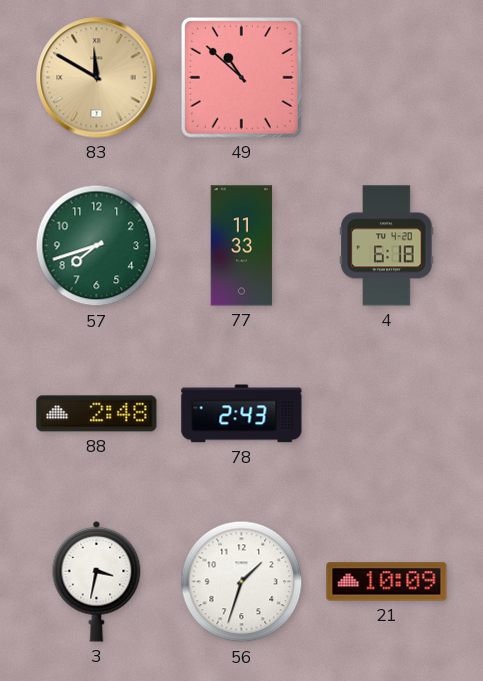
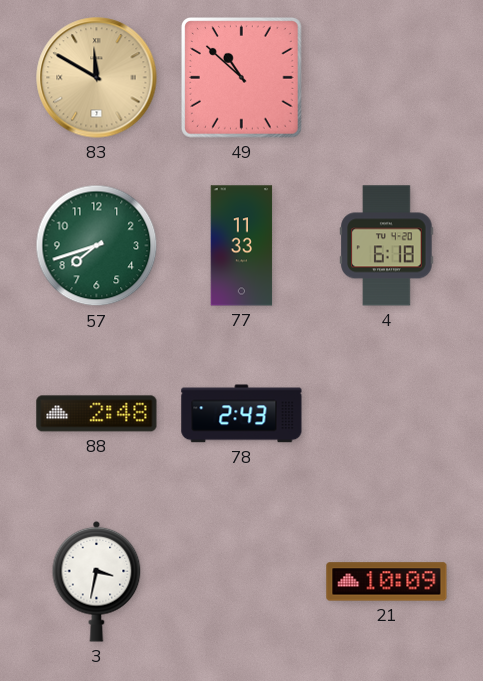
56: 1:33 -> none
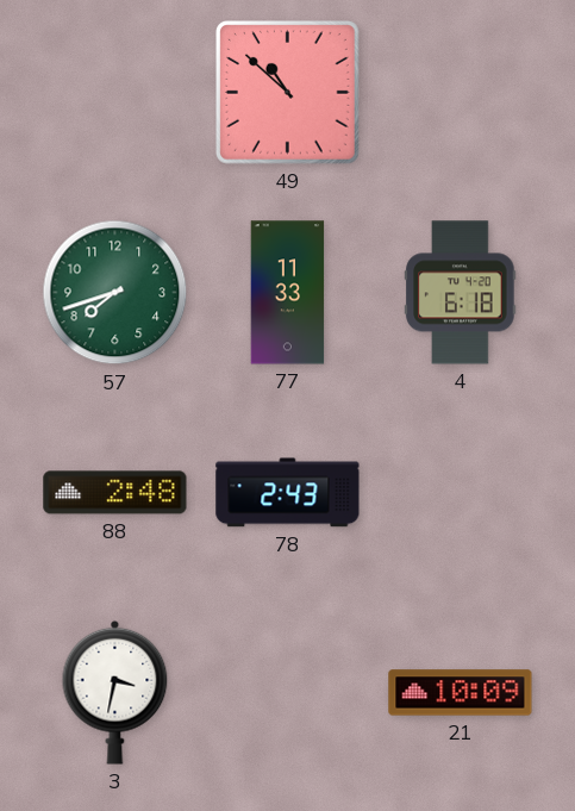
83: 11:50 -> none
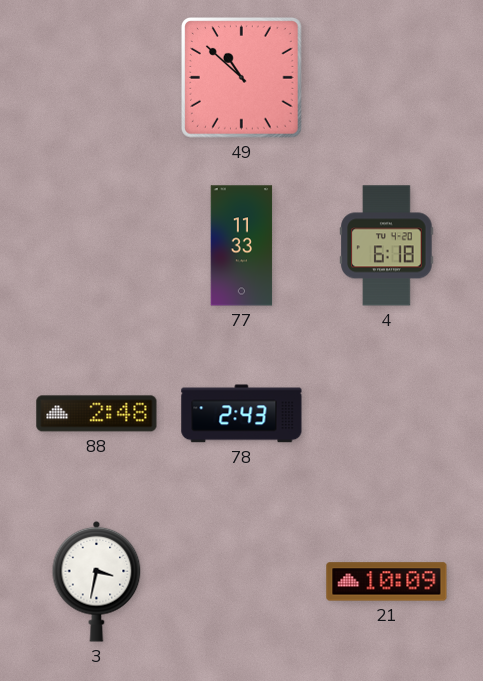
57: 7:42 -> none
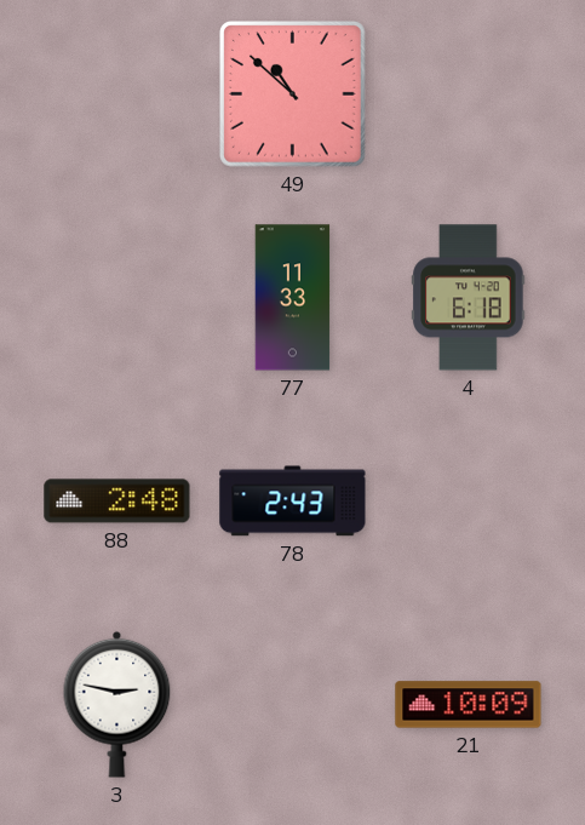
3: 3:32 -> 2:47
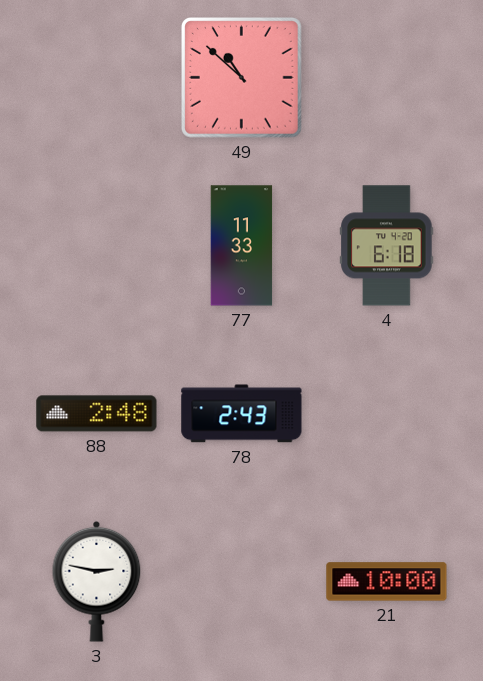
21: 10:09 -> 10:00
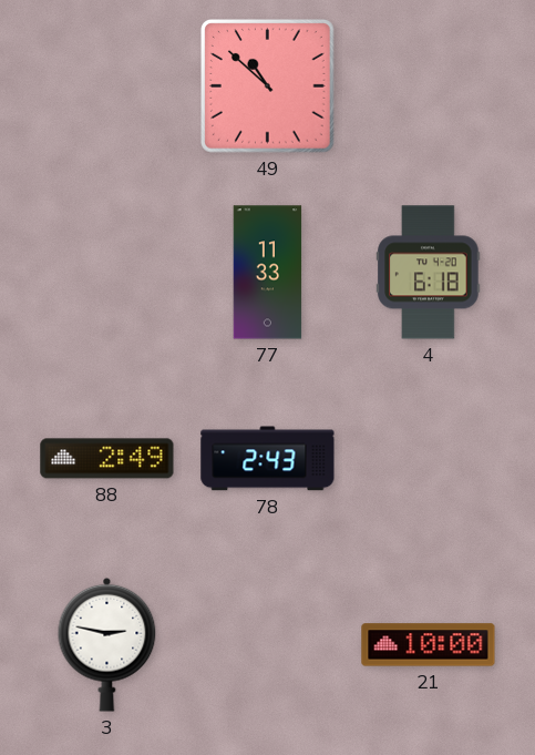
88: 2:48 -> 2:49
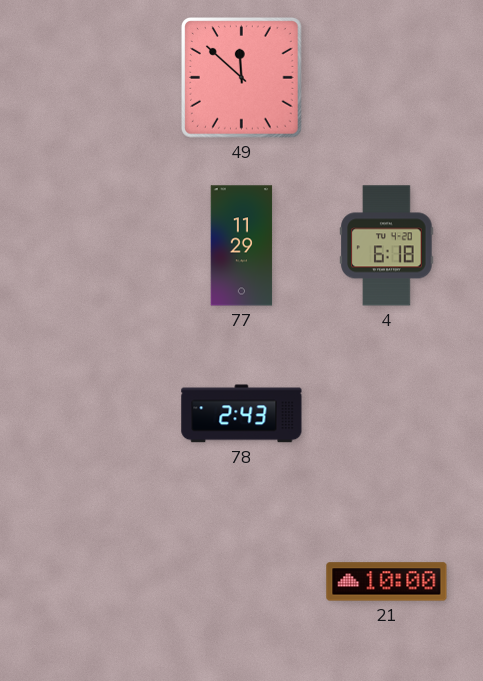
49: 10:52 -> 11:52
77: 11:33 -> 11:29
88: 2:49 -> none
3: 2:47 -> none
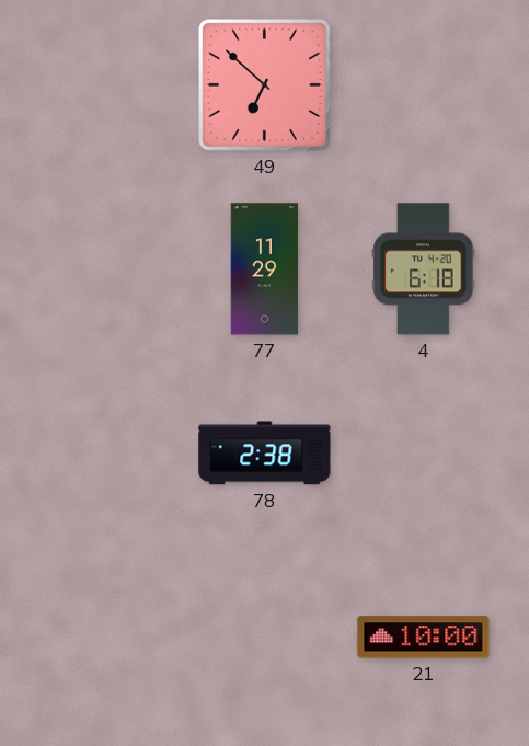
49: 11:52 -> 6:52
78: 2:43 -> 2:38
